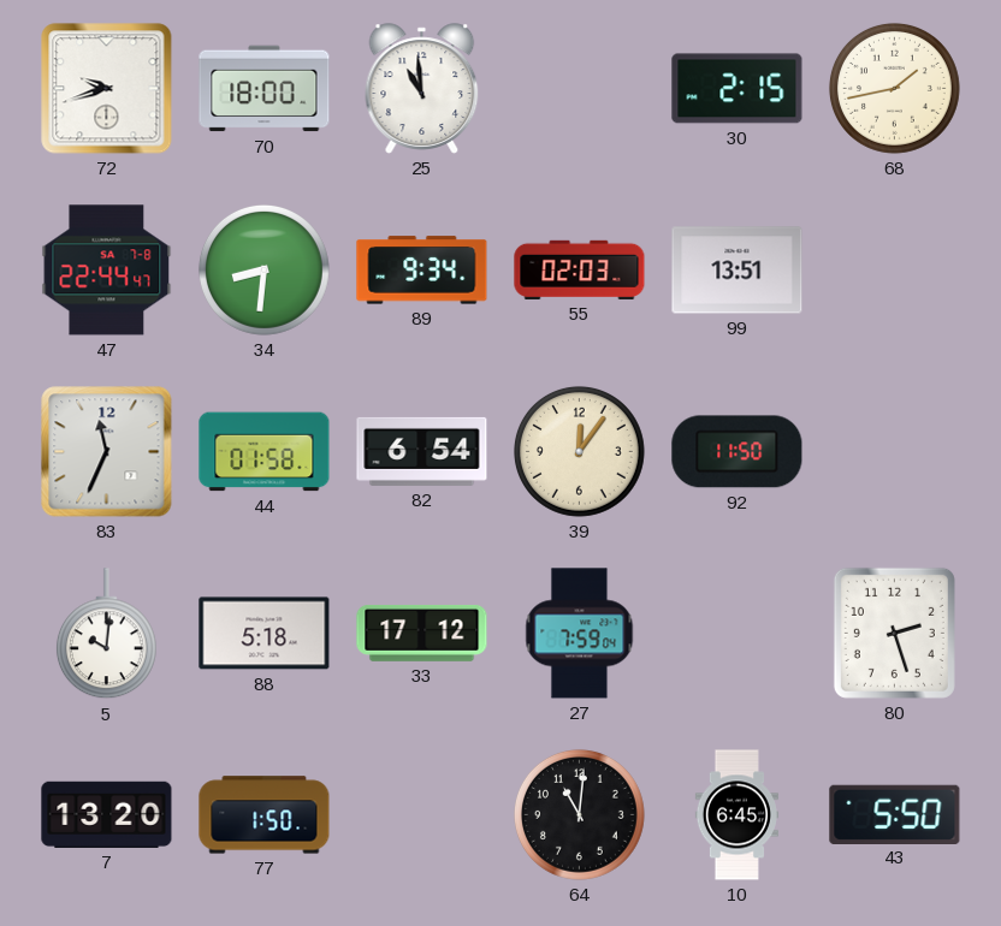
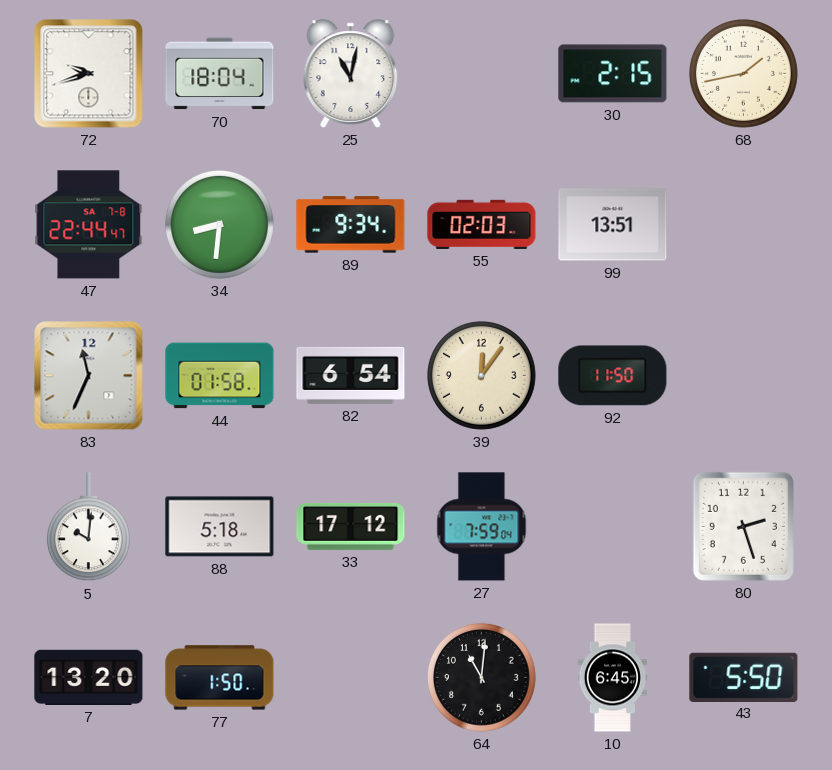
70: 18:00 -> 18:04
25: 10:59 -> 11:02
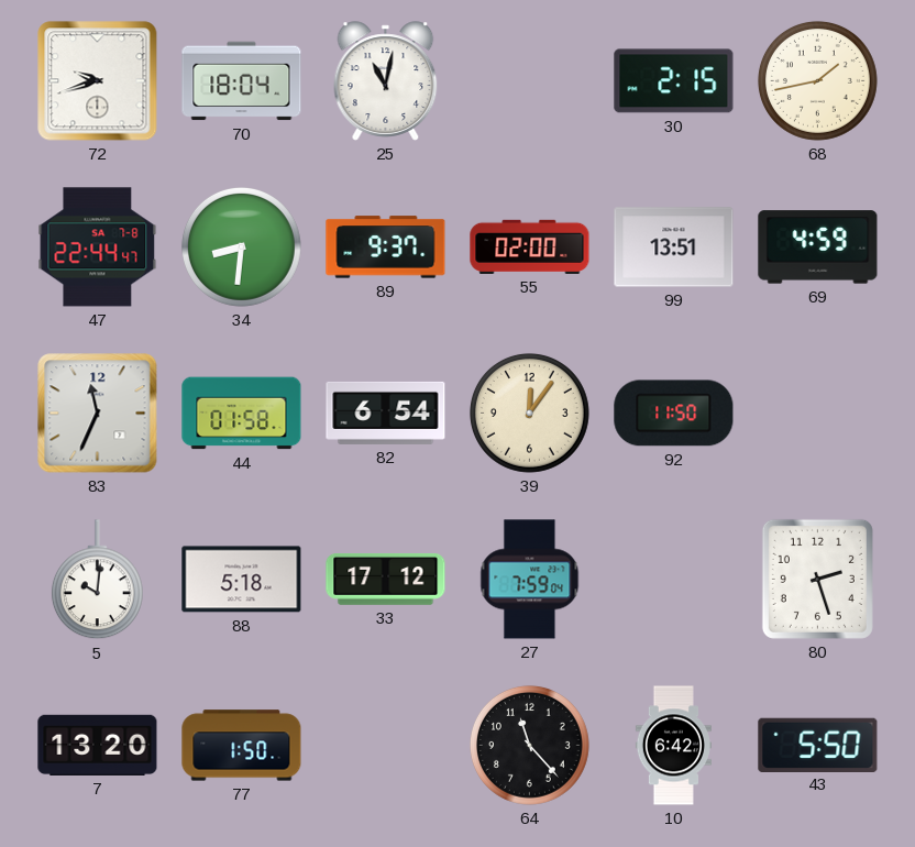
89: 9:34 -> 9:37
55: 02:03 -> 02:00
69: none -> 4:59
64: 11:01 -> 11:23
10: 6:45 -> 6:42
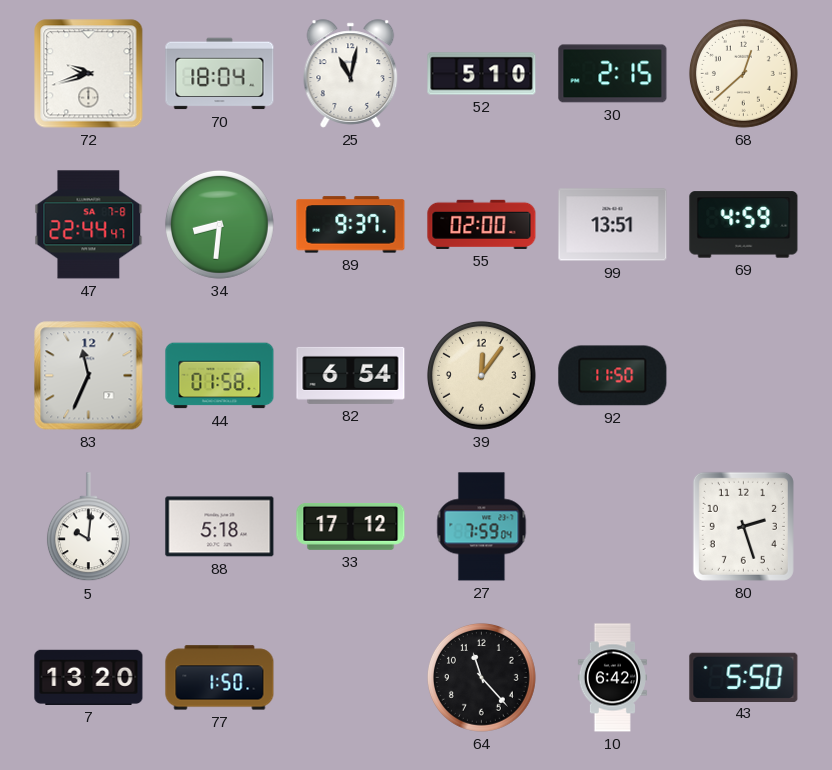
52: none -> 5:10
68: 1:43 -> 12:38
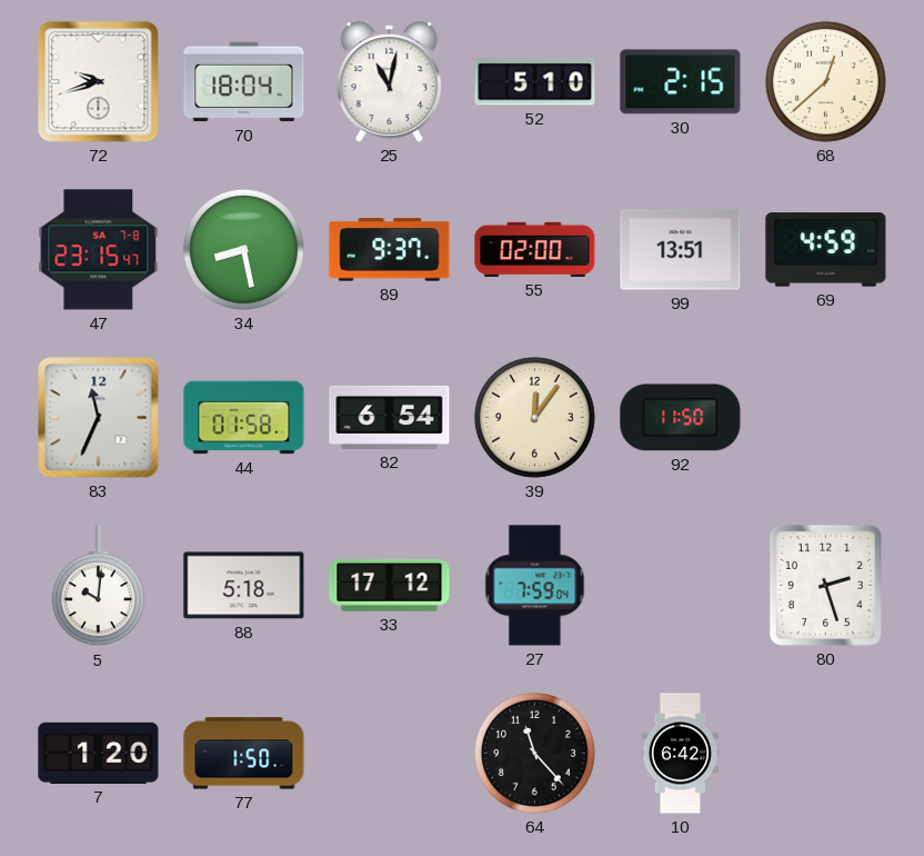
47: 22:44 -> 23:15
34: 8:31 -> 8:28
7: 13:20 -> 1:20
43: 5:50 -> none
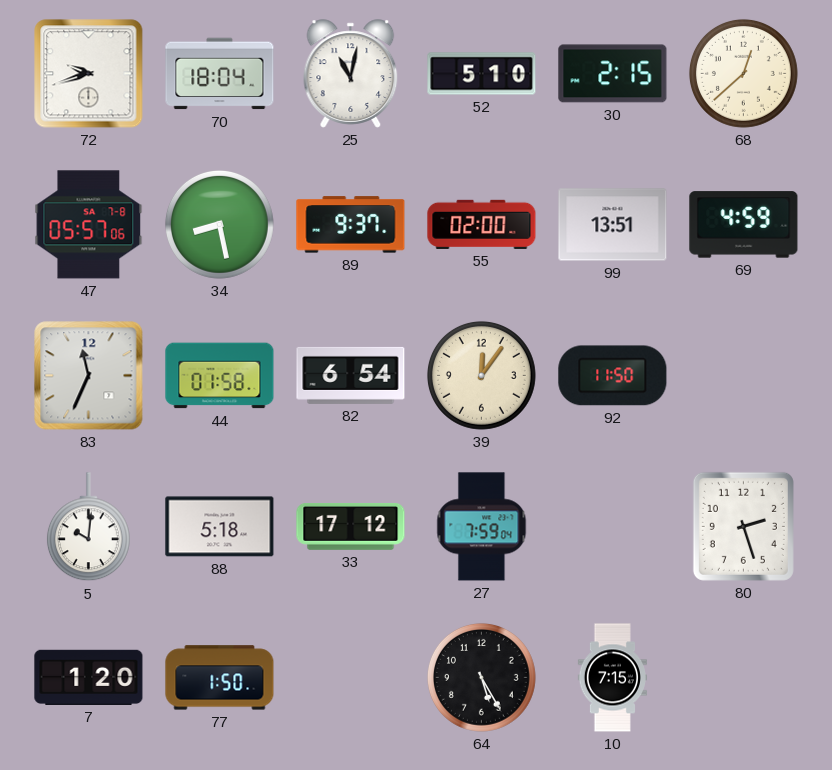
47: 23:15 -> 05:57
64: 11:23 -> 5:25
10: 6:42 -> 7:15
